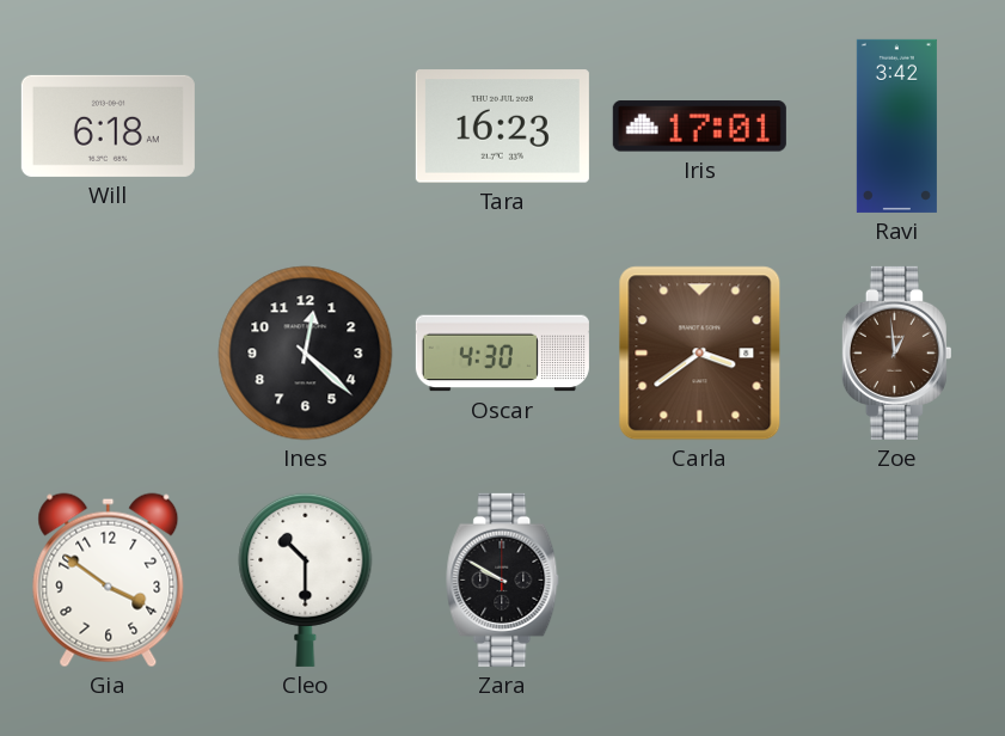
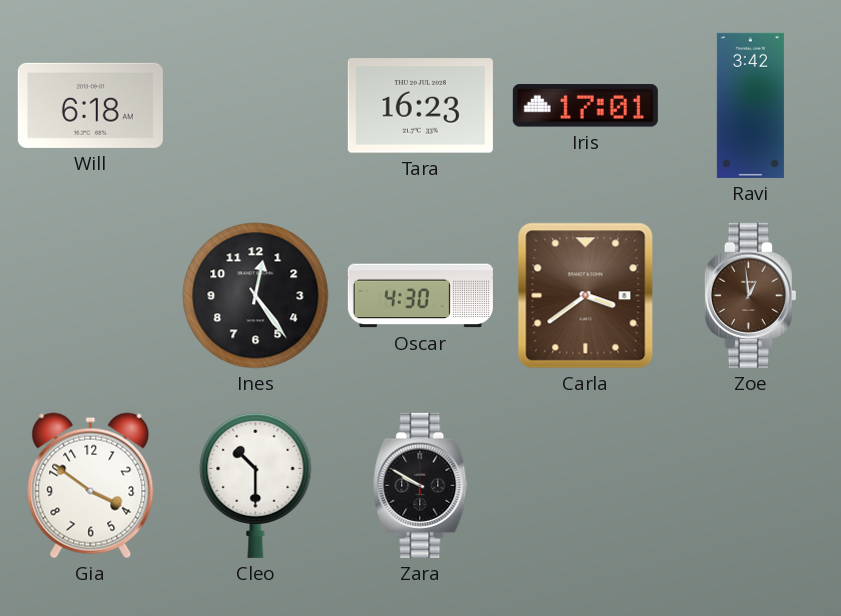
Ines: 12:22 -> 12:24
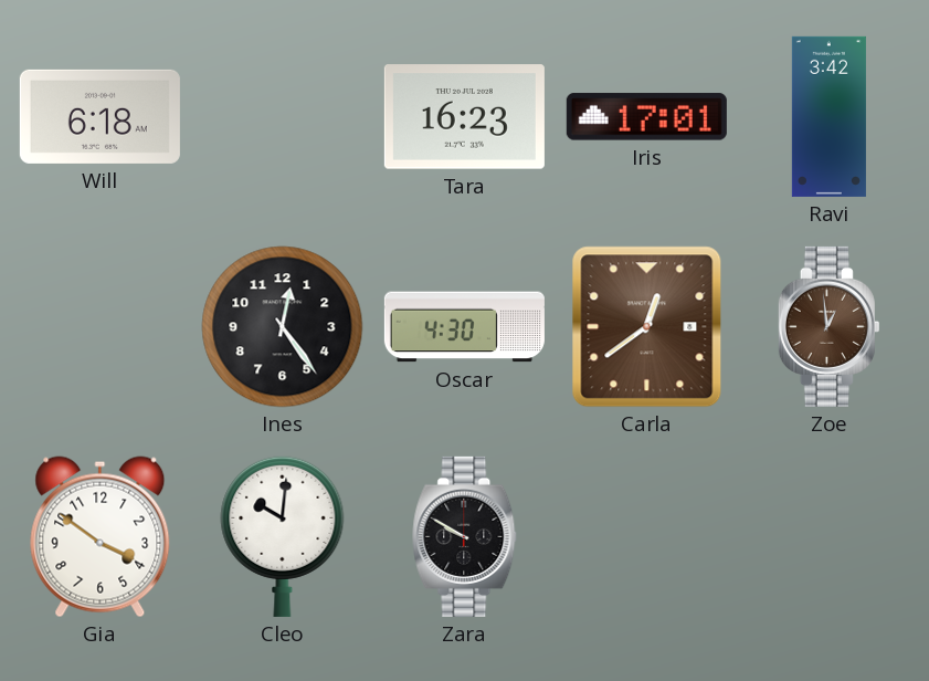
Carla: 3:39 -> 12:39
Cleo: 10:30 -> 10:01
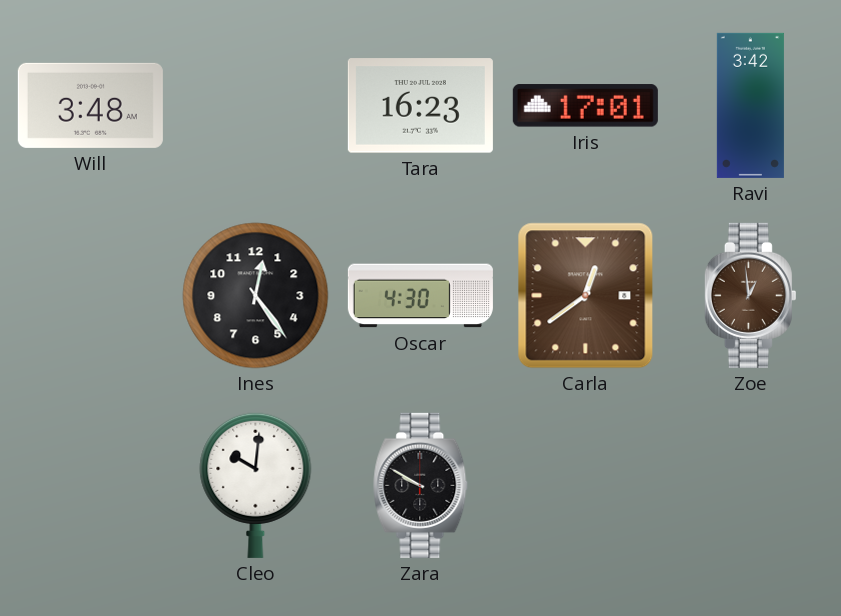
Will: 6:18 -> 3:48
Gia: 3:51 -> none
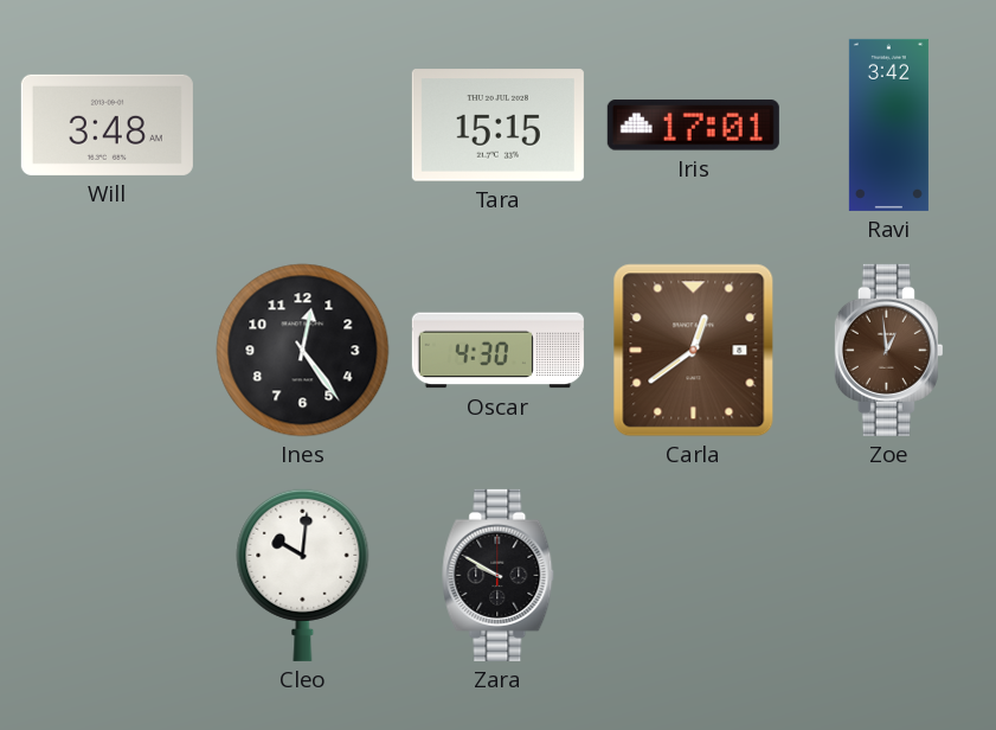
Tara: 16:23 -> 15:15
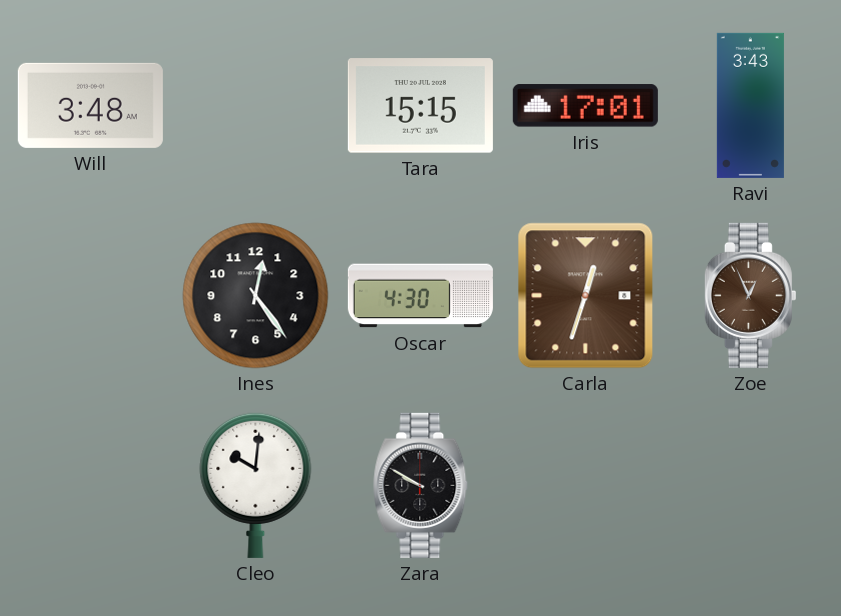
Ravi: 3:42 -> 3:43
Carla: 12:39 -> 12:33
Zoe: 12:59 -> 12:56
